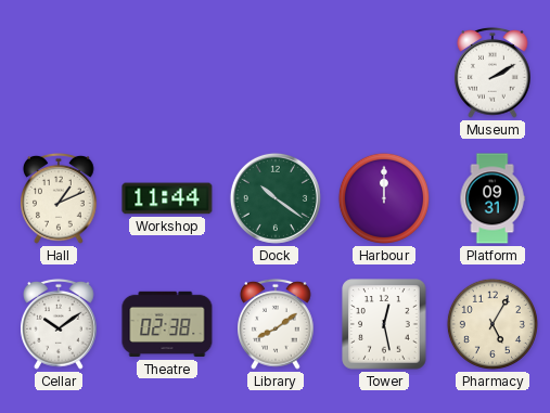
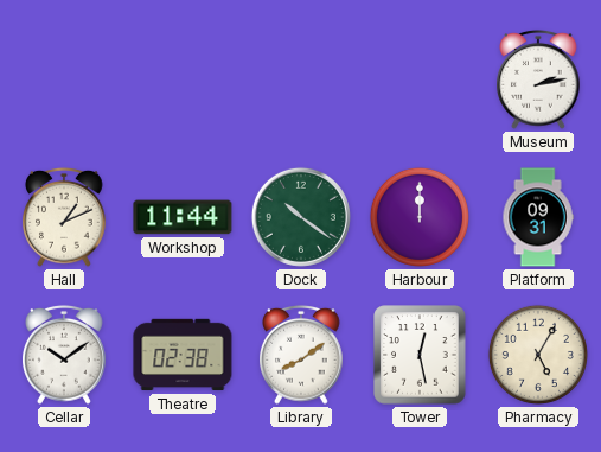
Museum: 2:10 -> 2:13
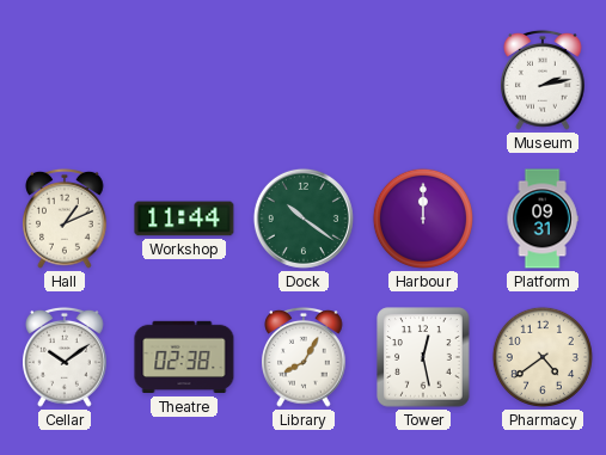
Library: 8:09 -> 8:05
Pharmacy: 5:05 -> 4:39
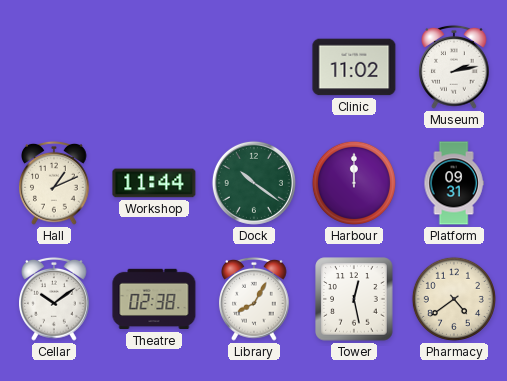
Clinic: none -> 11:02
